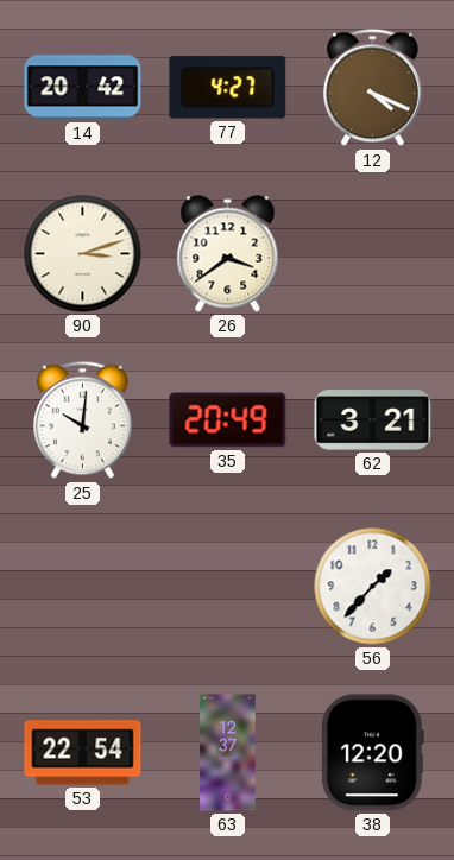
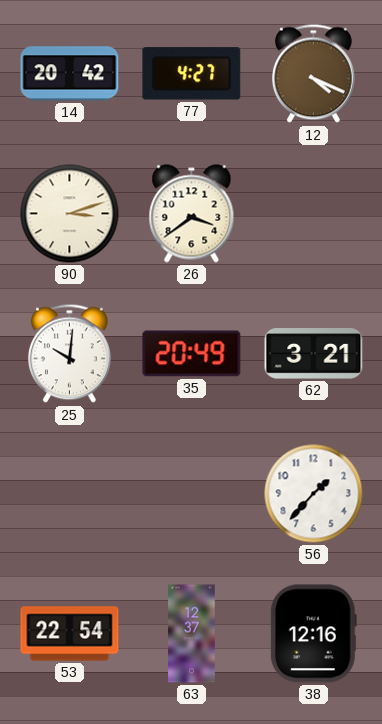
38: 12:20 -> 12:16
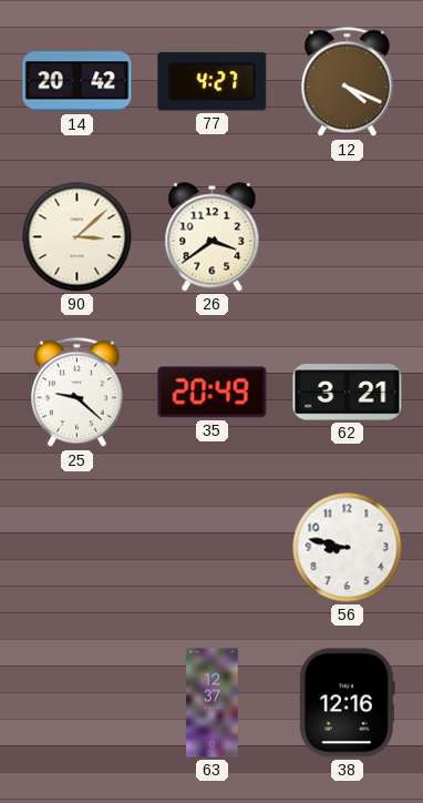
90: 3:12 -> 3:08
25: 10:01 -> 9:22
56: 1:37 -> 8:47
53: 22:54 -> none
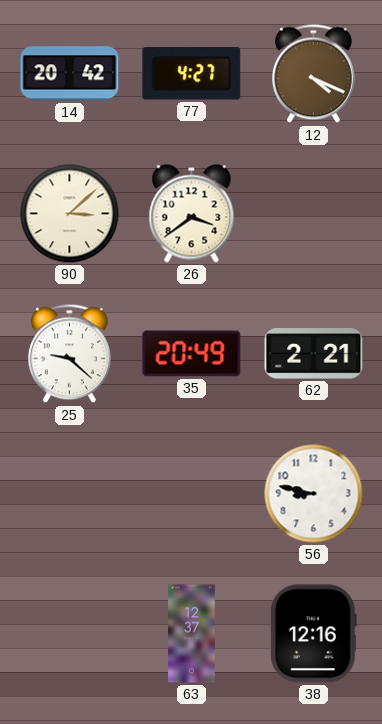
62: 3:21 -> 2:21
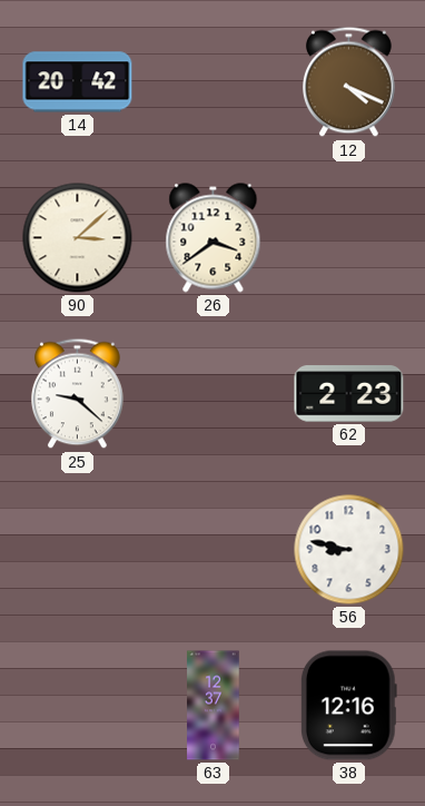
77: 4:27 -> none
35: 20:49 -> none
62: 2:21 -> 2:23
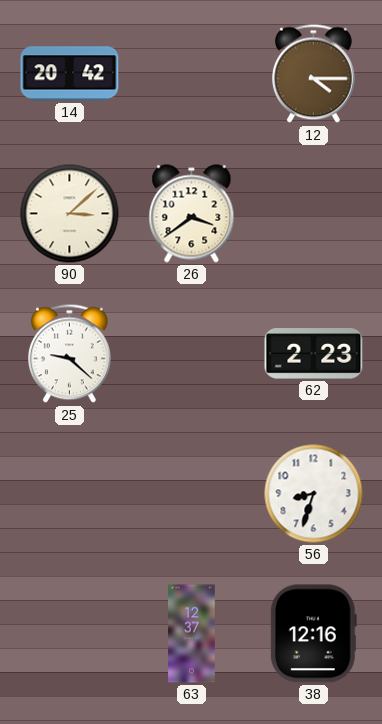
12: 4:19 -> 4:15
56: 8:47 -> 8:33
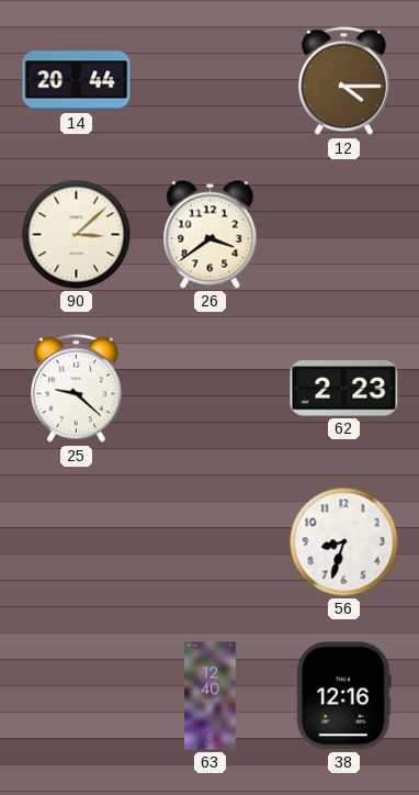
14: 20:42 -> 20:44
63: 12:37 -> 12:40
